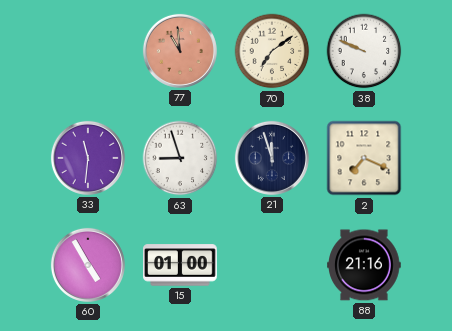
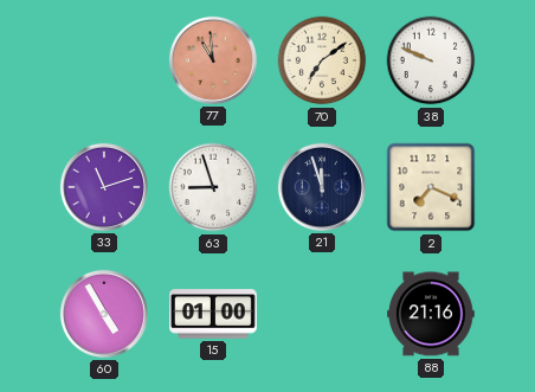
33: 11:31 -> 11:12
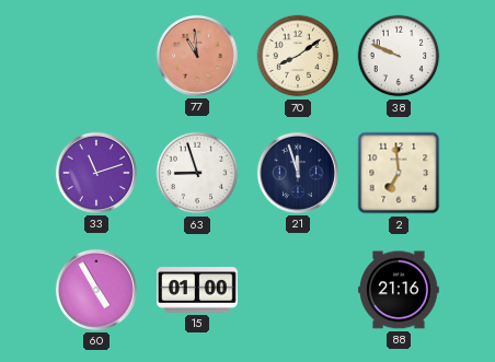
70: 7:09 -> 8:09
2: 7:19 -> 6:59
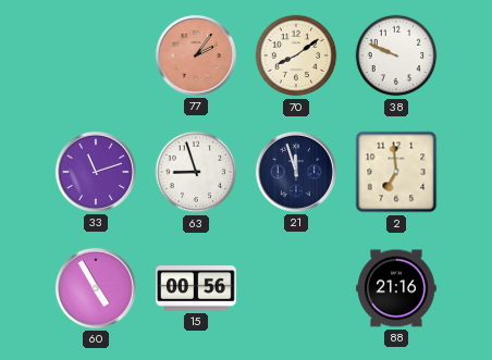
77: 10:59 -> 2:06
15: 01:00 -> 00:56
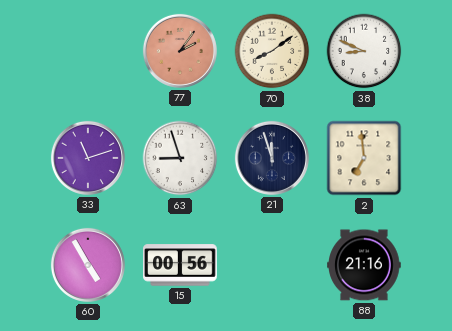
38: 9:49 -> 8:49
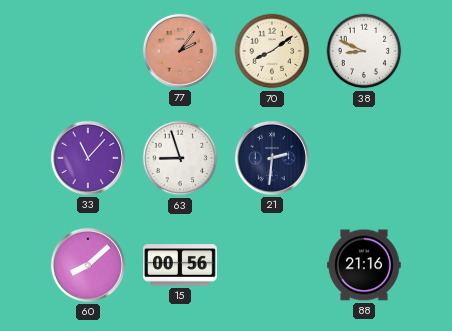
33: 11:12 -> 11:07
21: 11:57 -> 2:31
2: 6:59 -> none
60: 4:55 -> 8:08
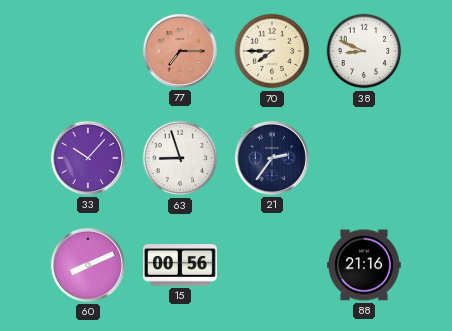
77: 2:06 -> 7:15
70: 8:09 -> 7:45
33: 11:07 -> 10:07
21: 2:31 -> 2:36
60: 8:08 -> 8:11
